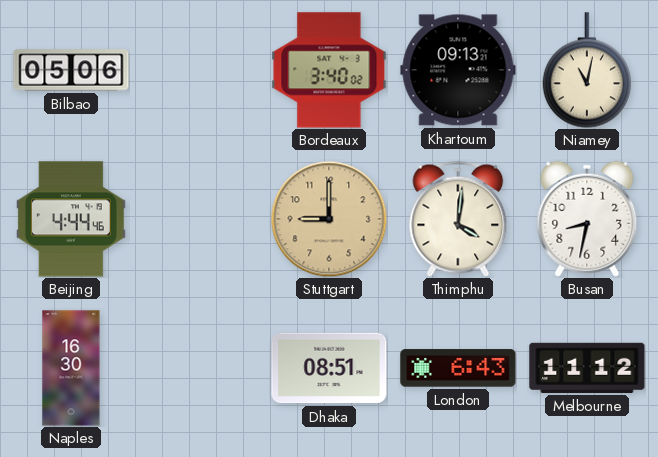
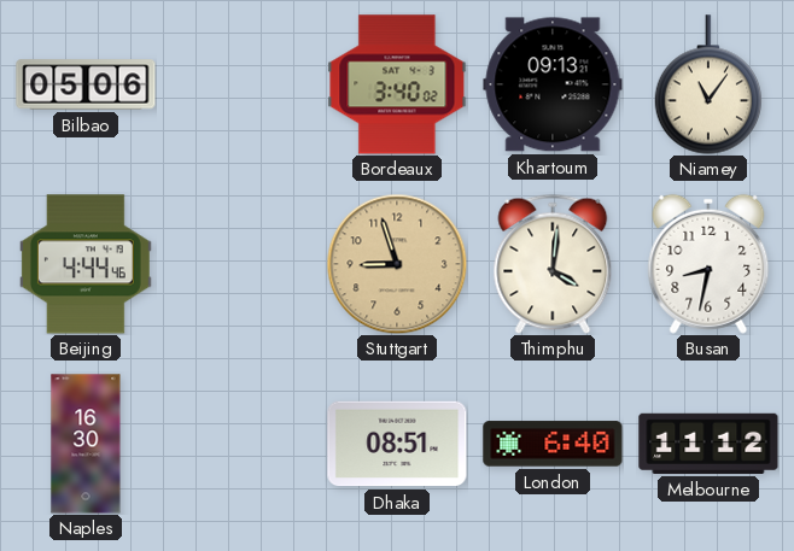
Niamey: 11:02 -> 11:06
Stuttgart: 9:00 -> 8:57
London: 6:43 -> 6:40
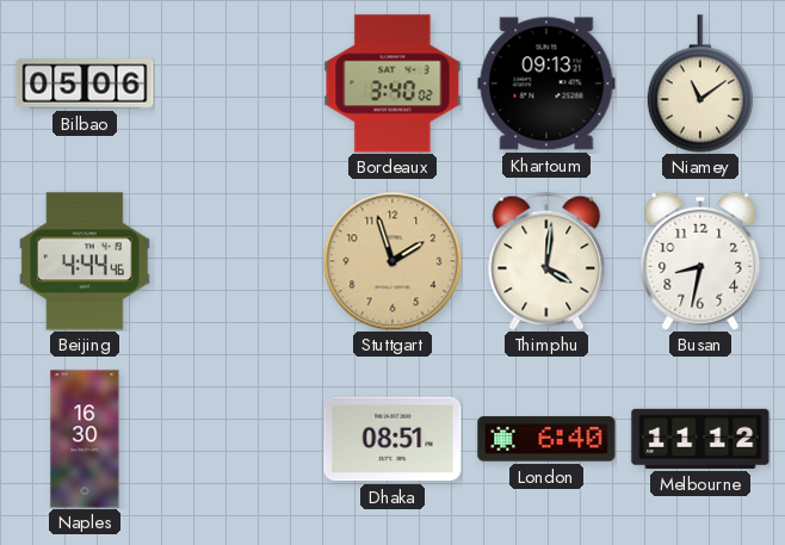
Niamey: 11:06 -> 11:09
Stuttgart: 8:57 -> 1:57
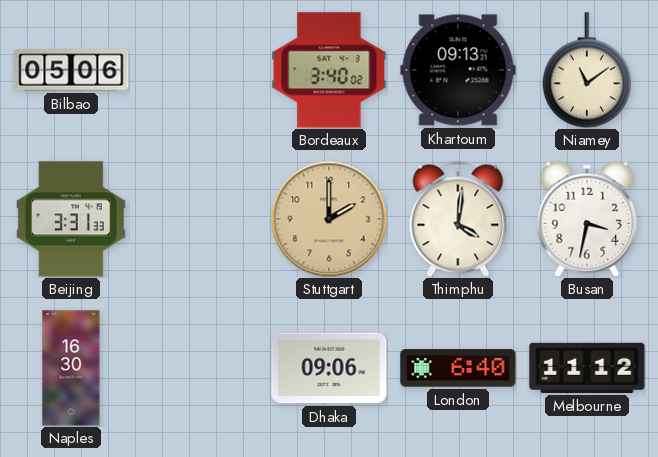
Beijing: 4:44 -> 3:31
Stuttgart: 1:57 -> 2:00
Busan: 8:32 -> 3:32
Dhaka: 08:51 -> 09:06
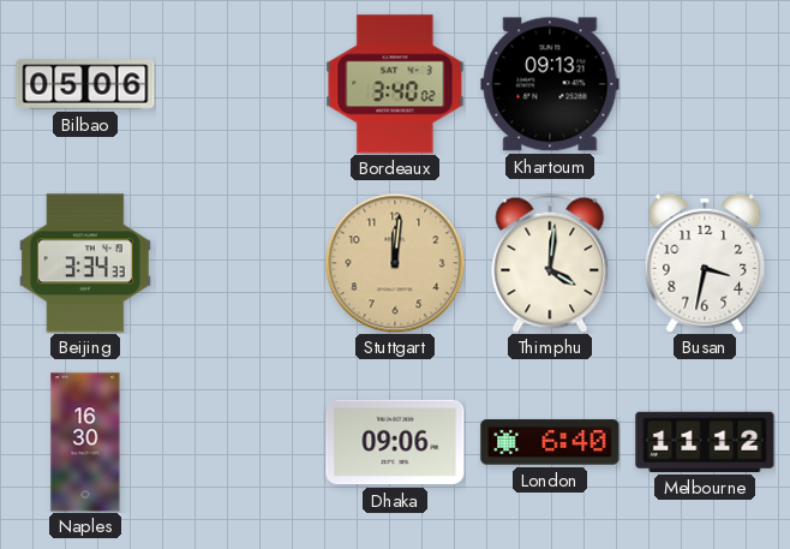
Niamey: 11:09 -> none
Beijing: 3:31 -> 3:34
Stuttgart: 2:00 -> 12:01
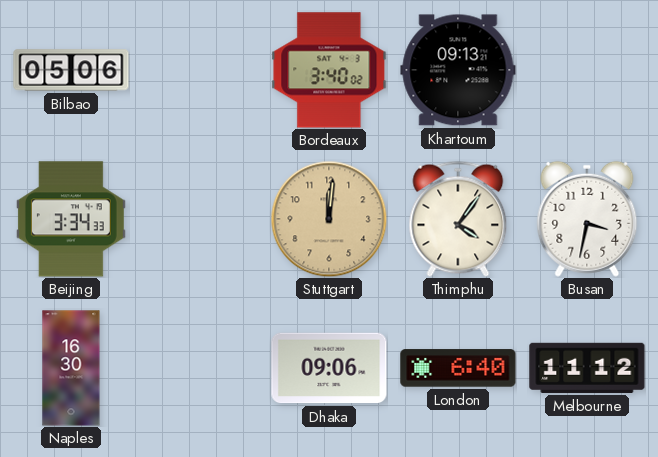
Thimphu: 4:01 -> 4:06
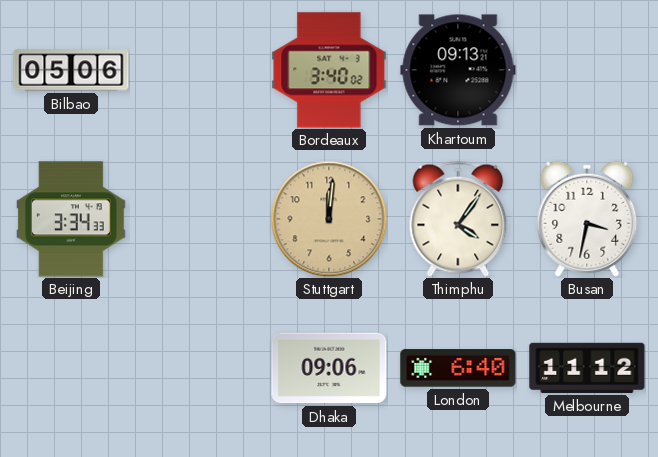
Naples: 16:30 -> none
